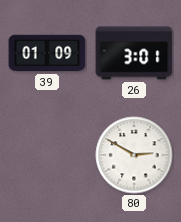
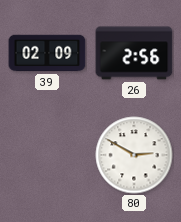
39: 01:09 -> 02:09
26: 3:01 -> 2:56
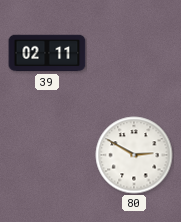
39: 02:09 -> 02:11
26: 2:56 -> none
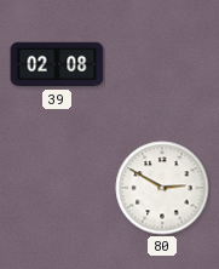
39: 02:11 -> 02:08
